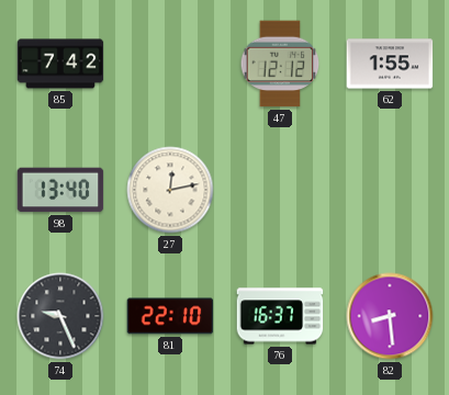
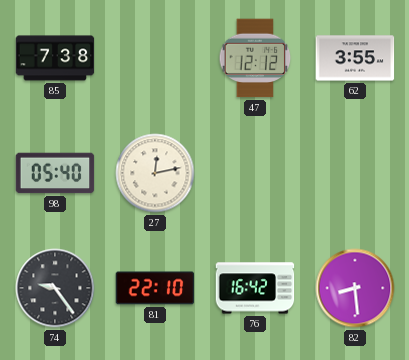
85: 7:42 -> 7:38
62: 1:55 -> 3:55
98: 13:40 -> 05:40
74: 9:26 -> 9:24
76: 16:37 -> 16:42
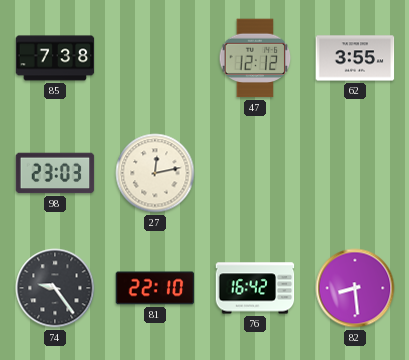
98: 05:40 -> 23:03
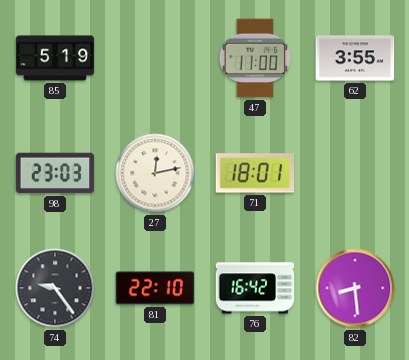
85: 7:38 -> 5:19
47: 12:12 -> 11:00
71: none -> 18:01
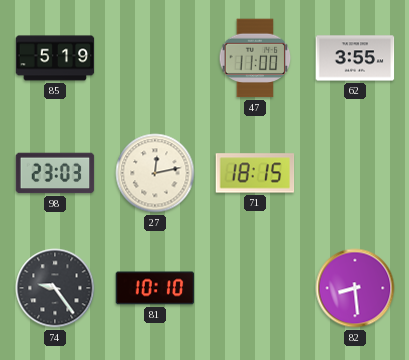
71: 18:01 -> 18:15
81: 22:10 -> 10:10
76: 16:42 -> none
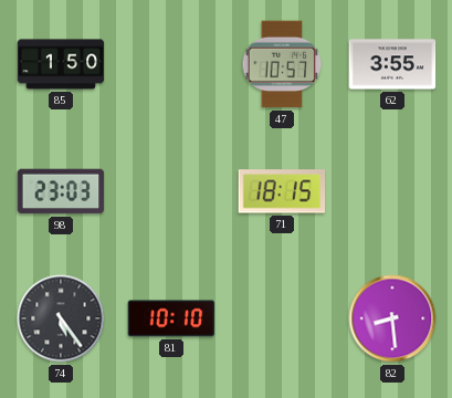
85: 5:19 -> 1:50
47: 11:00 -> 10:57
27: 12:13 -> none
74: 9:24 -> 5:24
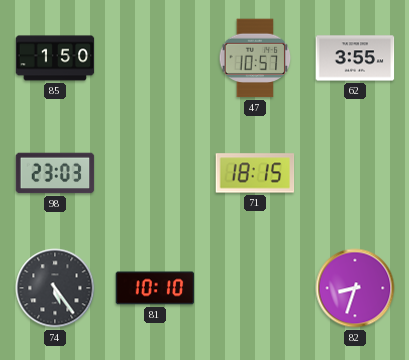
82: 8:29 -> 8:33
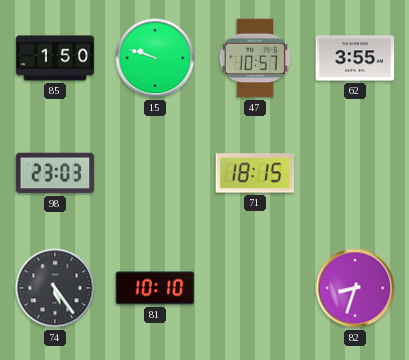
15: none -> 9:48
